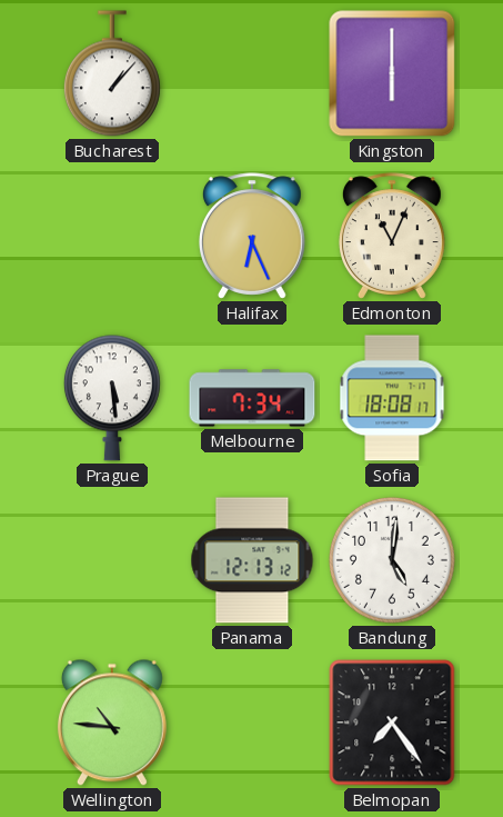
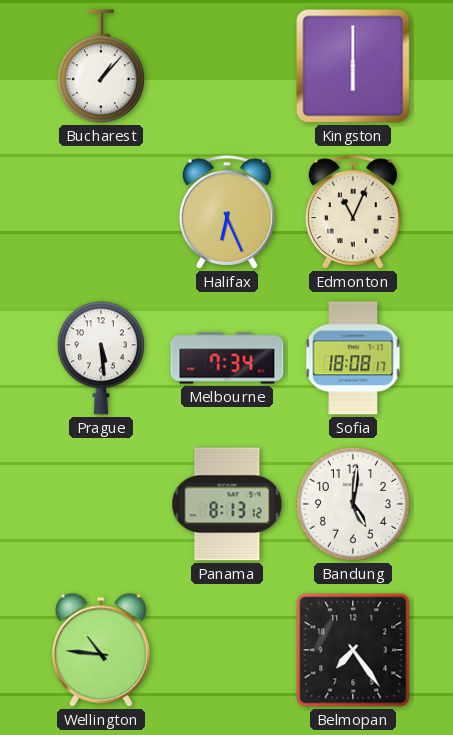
Panama: 12:13 -> 8:13
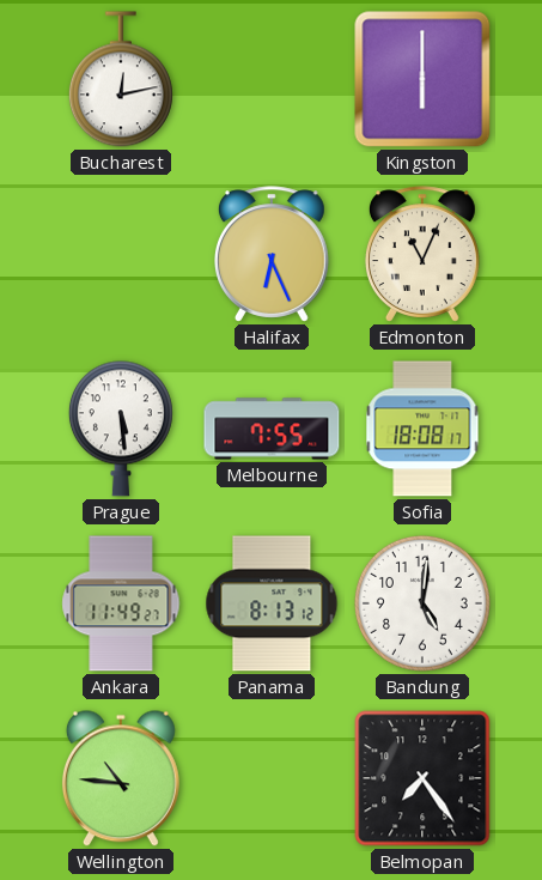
Bucharest: 1:07 -> 12:13
Melbourne: 7:34 -> 7:55
Ankara: none -> 11:49
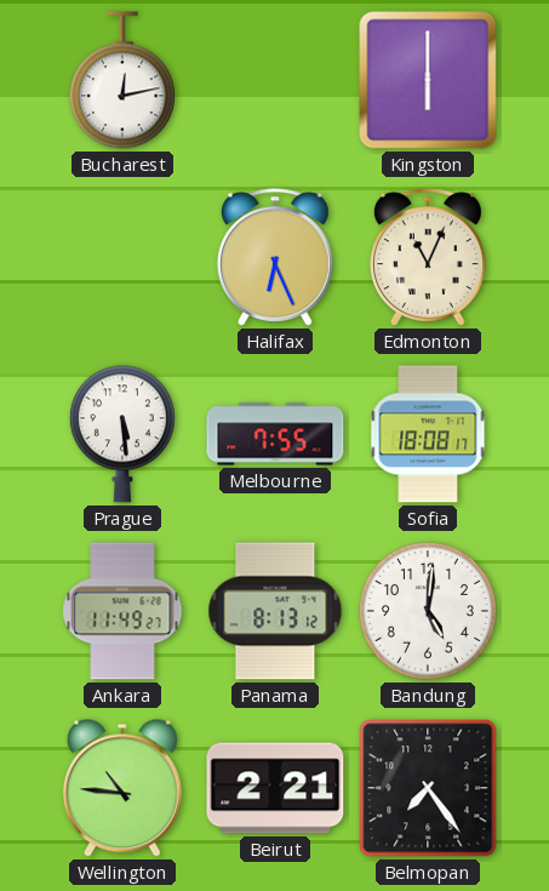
Beirut: none -> 2:21
